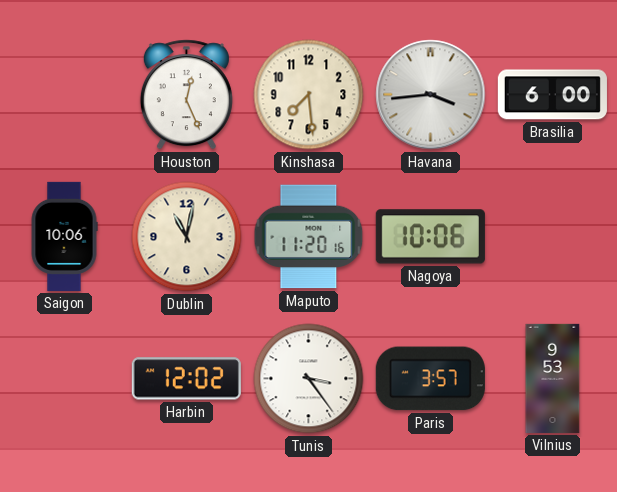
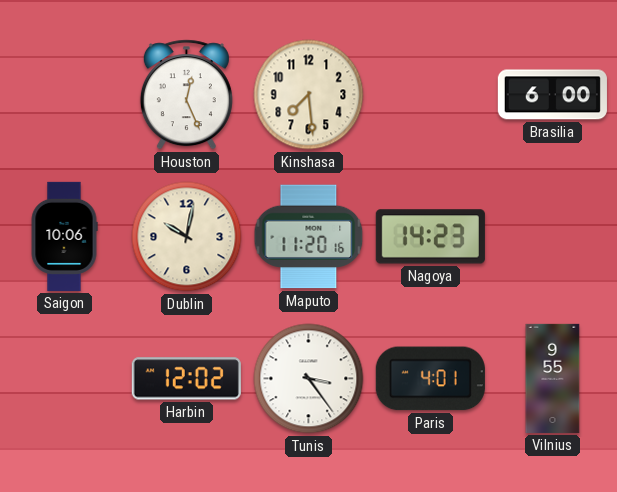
Havana: 3:44 -> none
Dublin: 11:02 -> 10:02
Nagoya: 10:06 -> 14:23
Paris: 3:57 -> 4:01
Vilnius: 9:53 -> 9:55
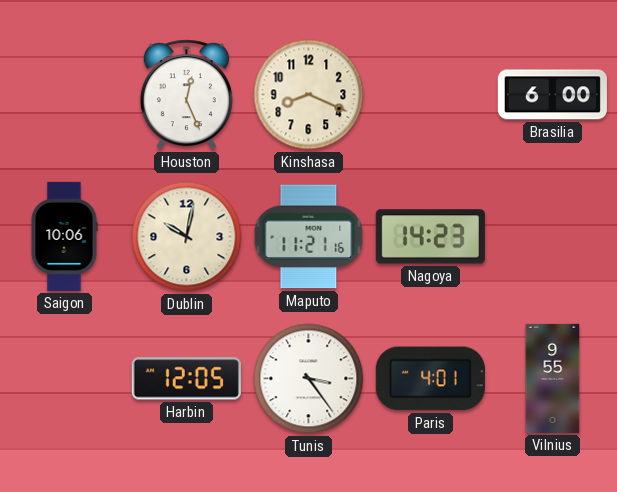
Kinshasa: 7:29 -> 8:19
Maputo: 11:20 -> 11:21
Harbin: 12:02 -> 12:05
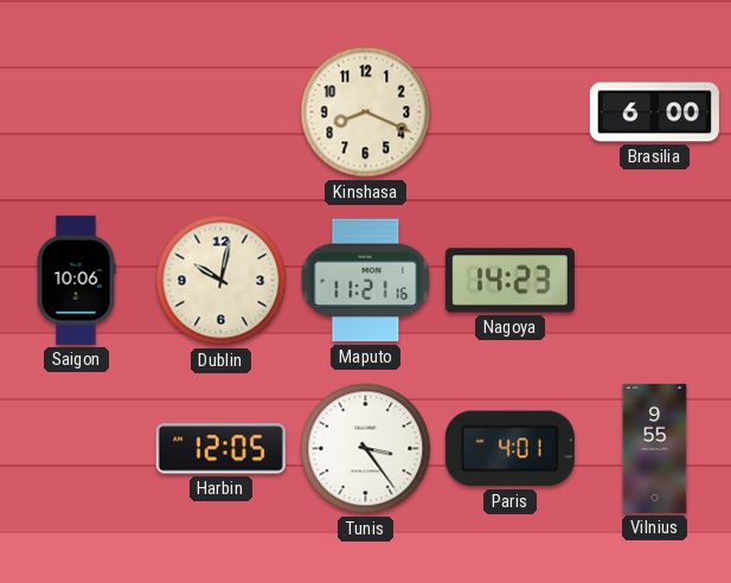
Houston: 12:26 -> none
